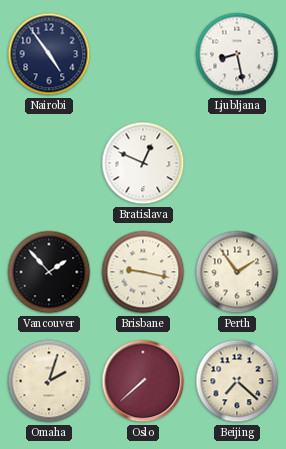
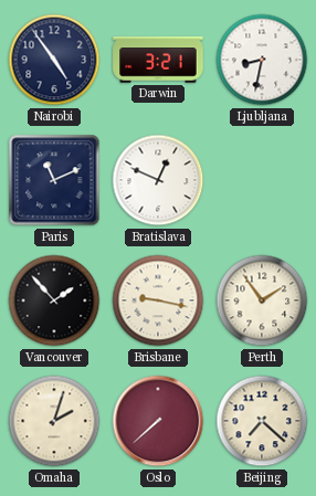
Darwin: none -> 3:21
Ljubljana: 8:28 -> 8:32
Paris: none -> 11:11
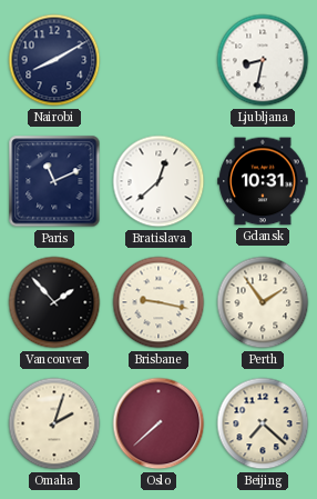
Nairobi: 4:54 -> 8:10
Darwin: 3:21 -> none
Bratislava: 12:49 -> 12:38
Gdansk: none -> 10:31
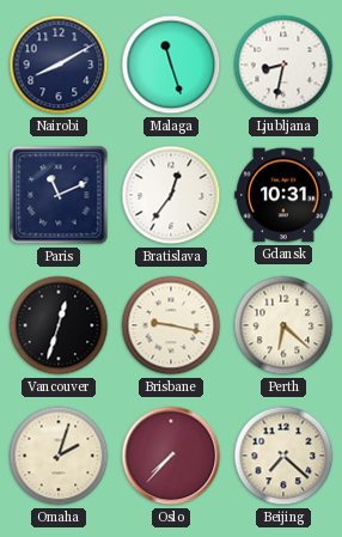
Malaga: none -> 11:27
Bratislava: 12:38 -> 12:36
Vancouver: 1:53 -> 12:33
Perth: 1:54 -> 6:22
Oslo: 7:38 -> 7:37
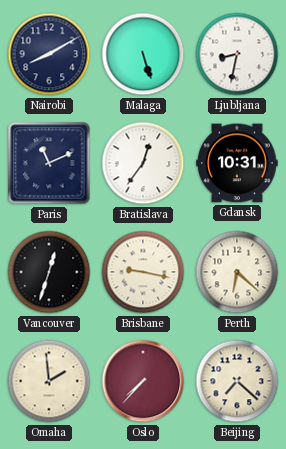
Malaga: 11:27 -> 5:27
Omaha: 2:03 -> 1:59
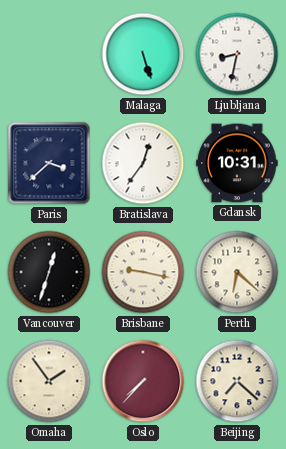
Nairobi: 8:10 -> none
Paris: 11:11 -> 3:38
Omaha: 1:59 -> 1:54
